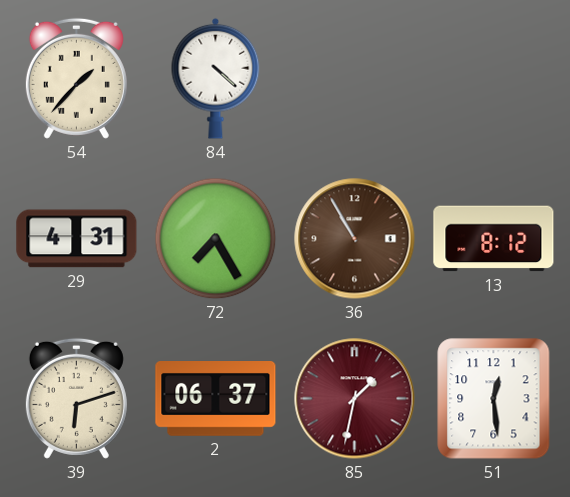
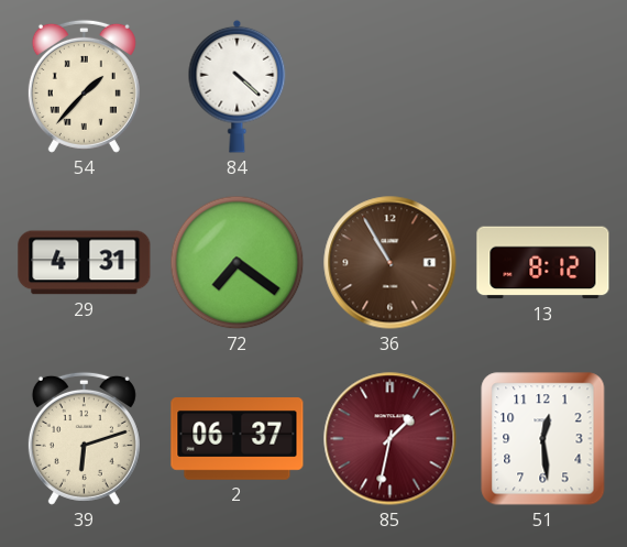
72: 7:25 -> 7:21
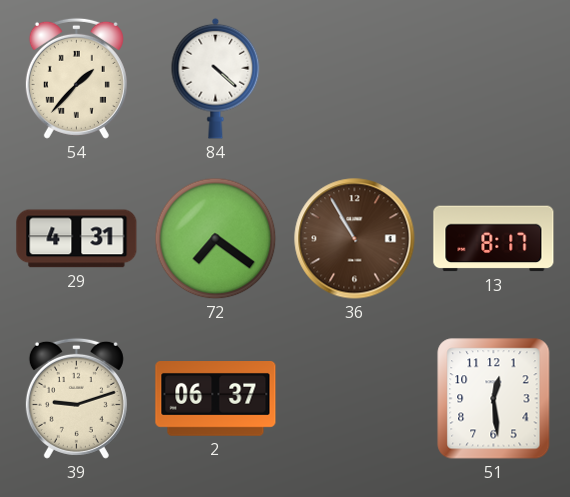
13: 8:12 -> 8:17
39: 6:12 -> 9:12
85: 1:32 -> none
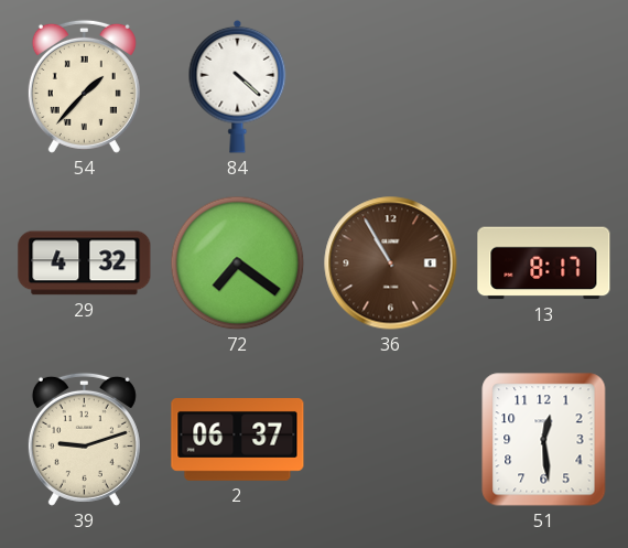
29: 4:31 -> 4:32
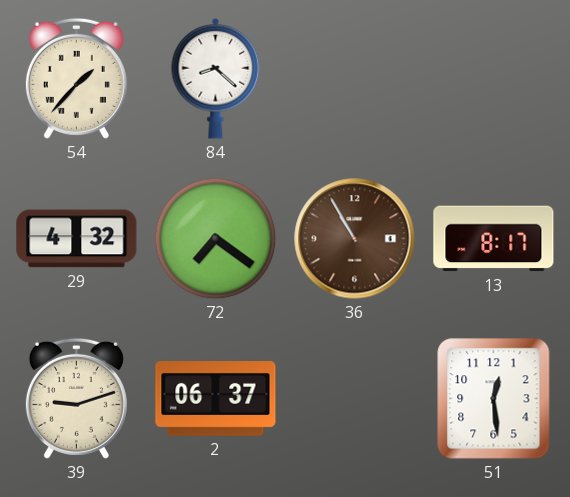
84: 4:22 -> 8:22
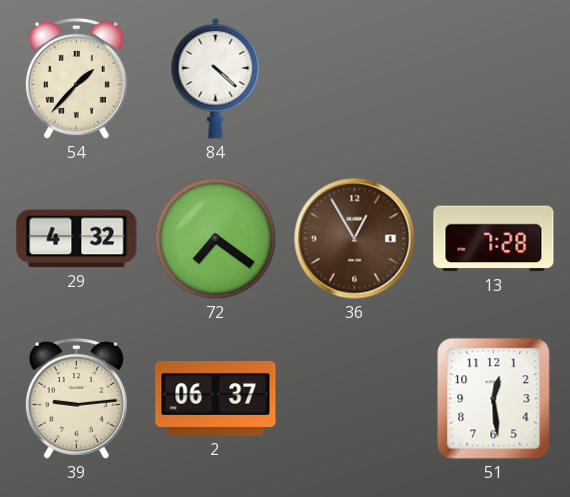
84: 8:22 -> 4:22
36: 10:55 -> 12:55
13: 8:17 -> 7:28
39: 9:12 -> 9:14
